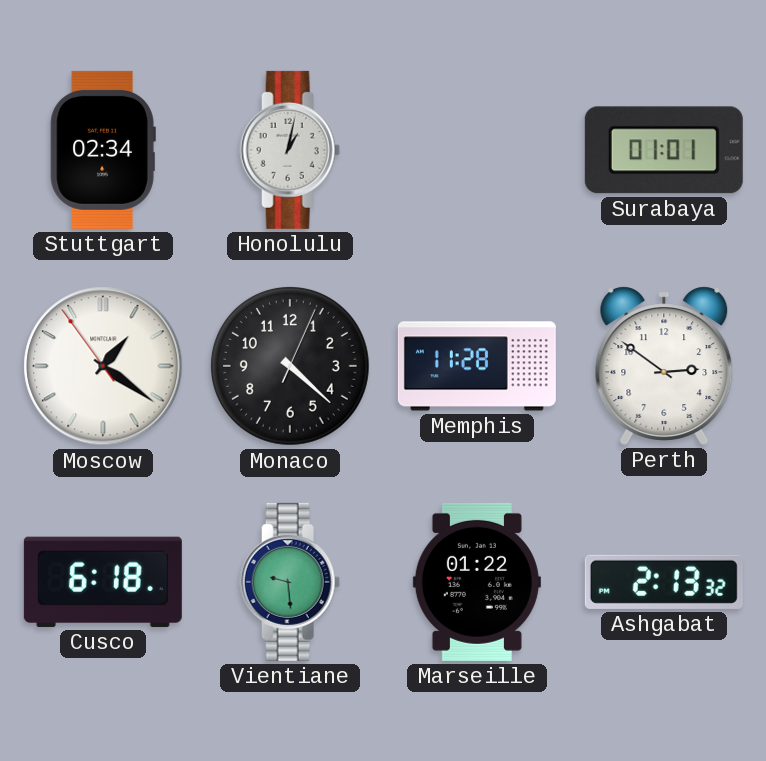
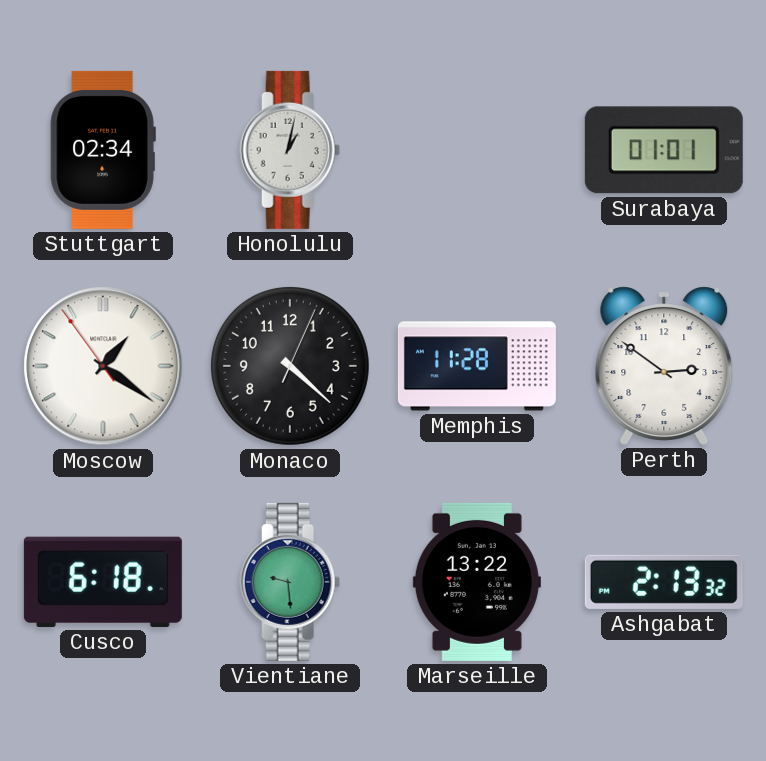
Marseille: 01:22 -> 13:22
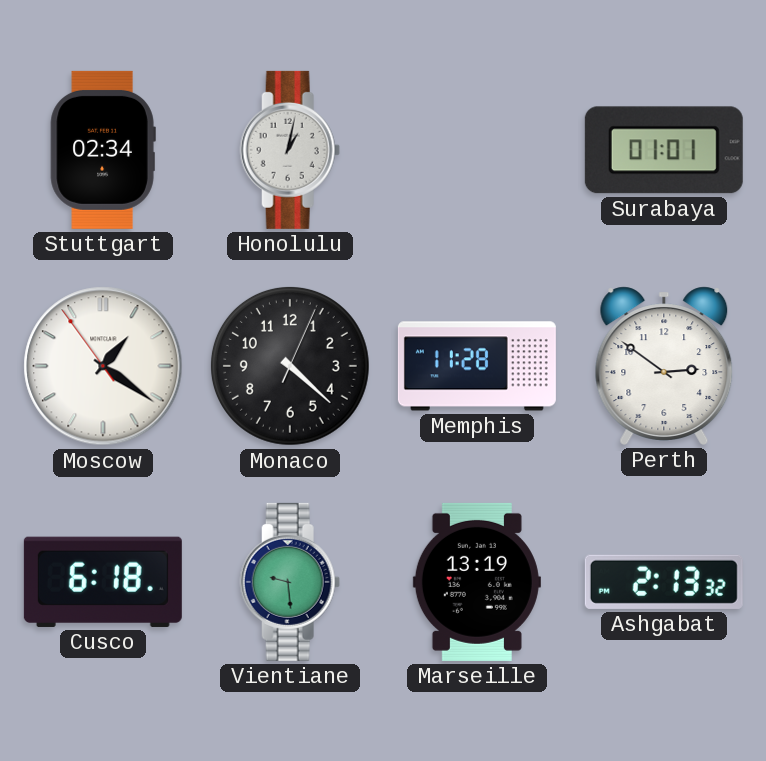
Marseille: 13:22 -> 13:19
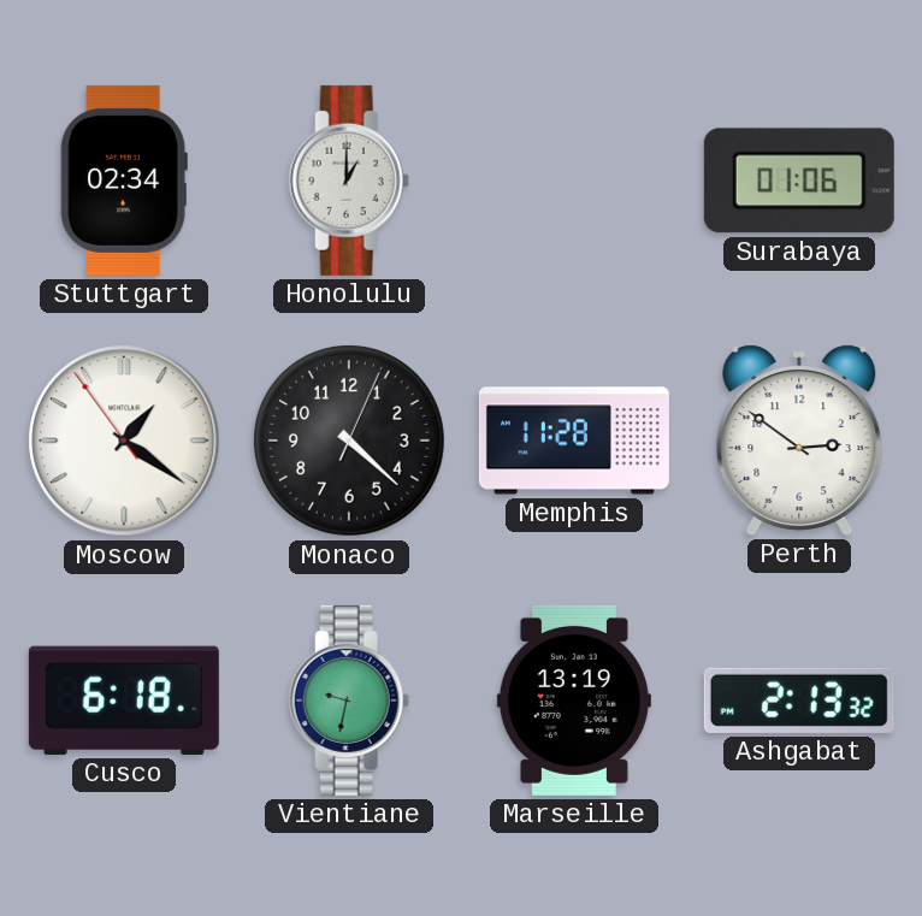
Honolulu: 1:02 -> 1:00
Surabaya: 01:01 -> 01:06
Vientiane: 9:29 -> 9:32
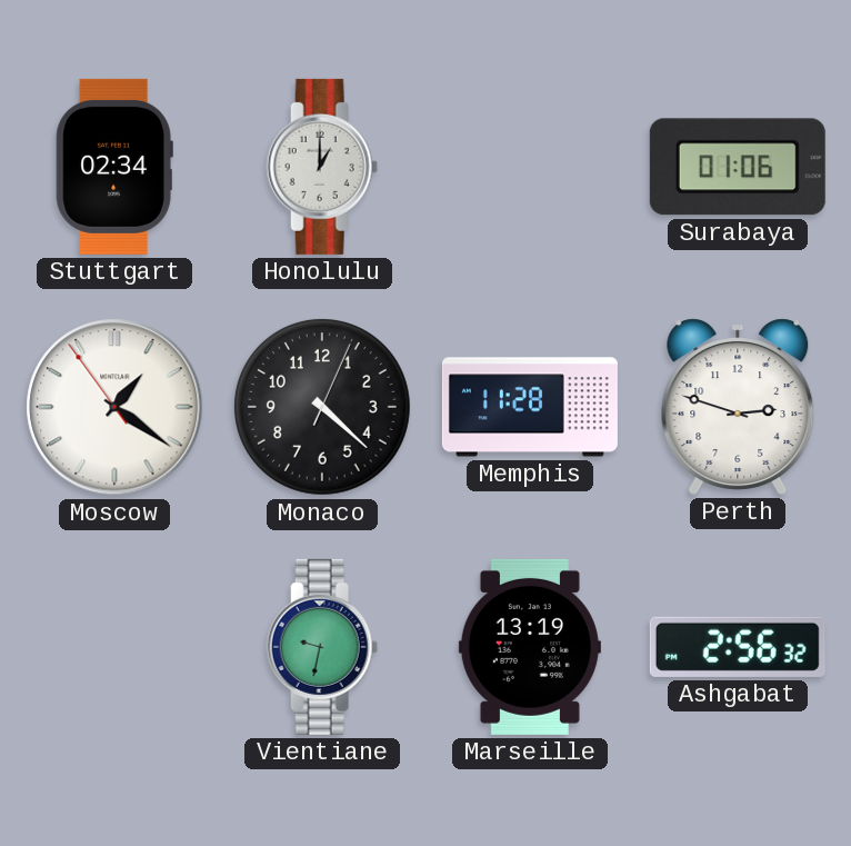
Perth: 2:51 -> 2:48
Cusco: 6:18 -> none
Ashgabat: 2:13 -> 2:56
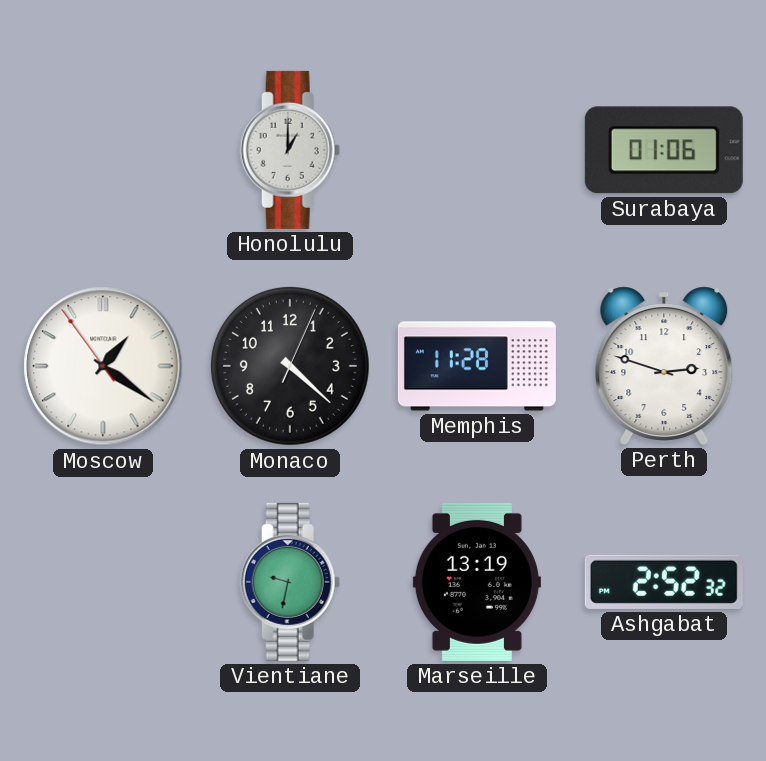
Stuttgart: 02:34 -> none
Ashgabat: 2:56 -> 2:52
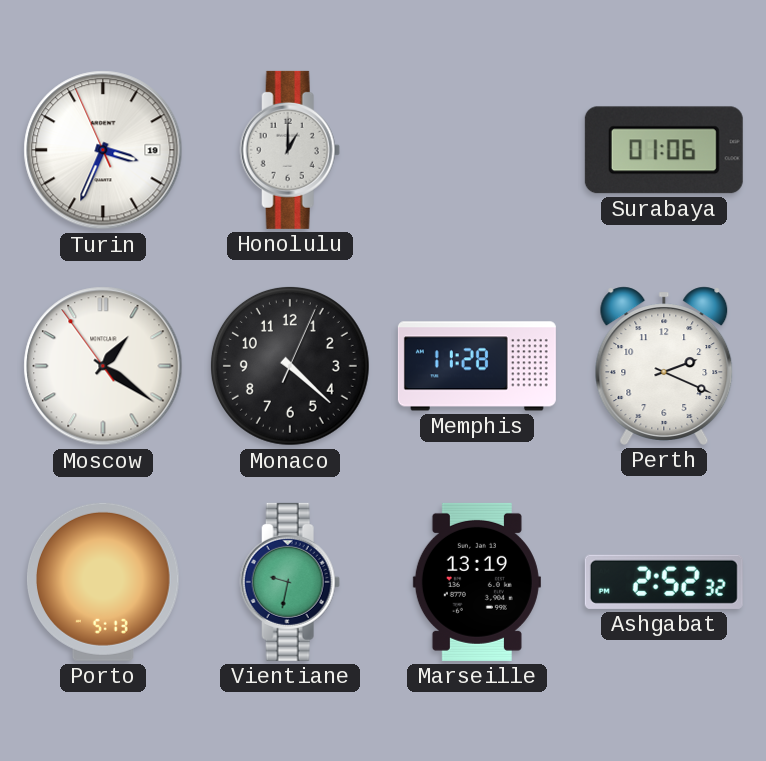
Turin: none -> 3:33
Perth: 2:48 -> 2:19
Porto: none -> 5:13
